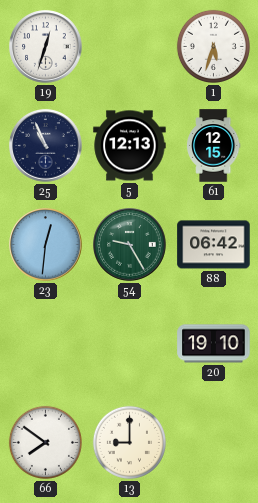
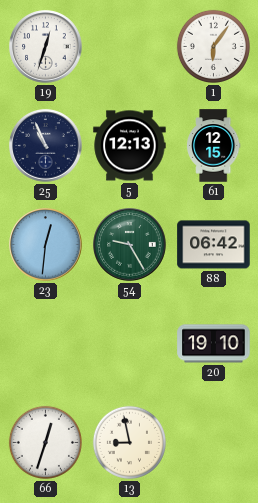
1: 5:33 -> 6:06
66: 7:51 -> 12:33
13: 9:00 -> 8:58
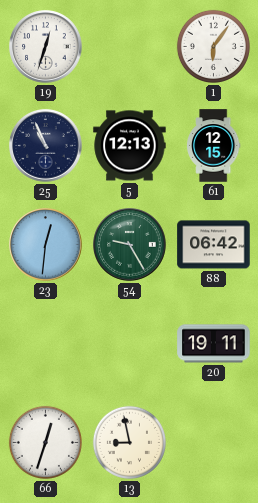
20: 19:10 -> 19:11
